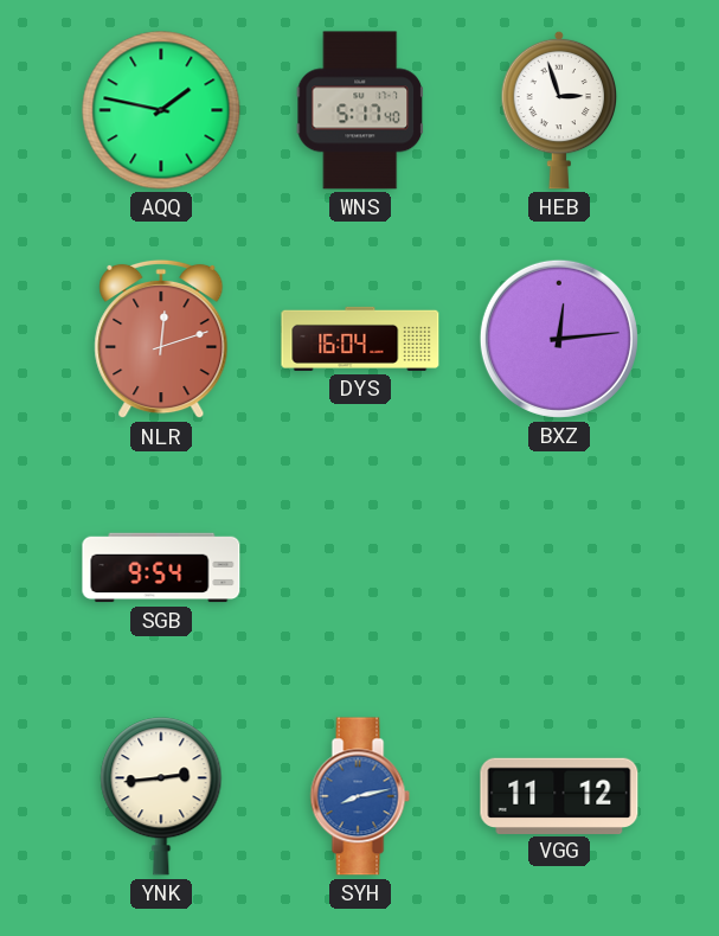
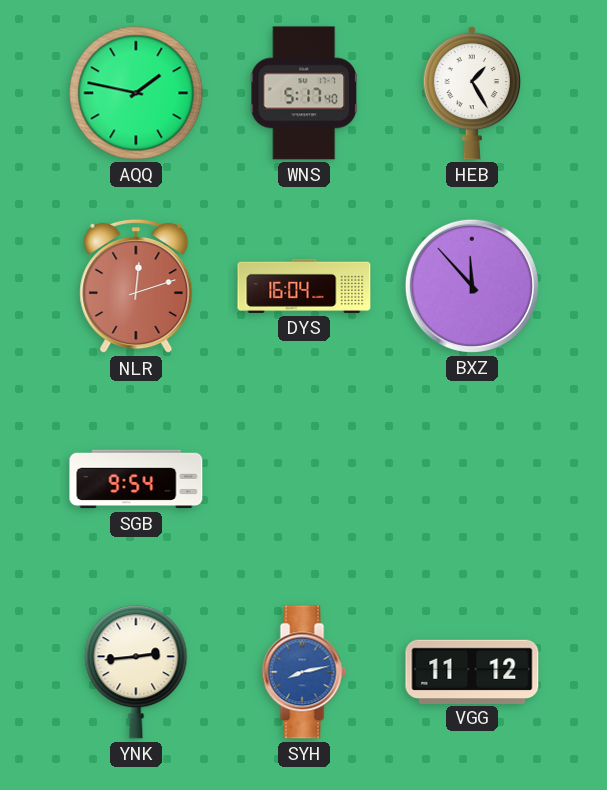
HEB: 2:57 -> 1:25
BXZ: 12:14 -> 11:53
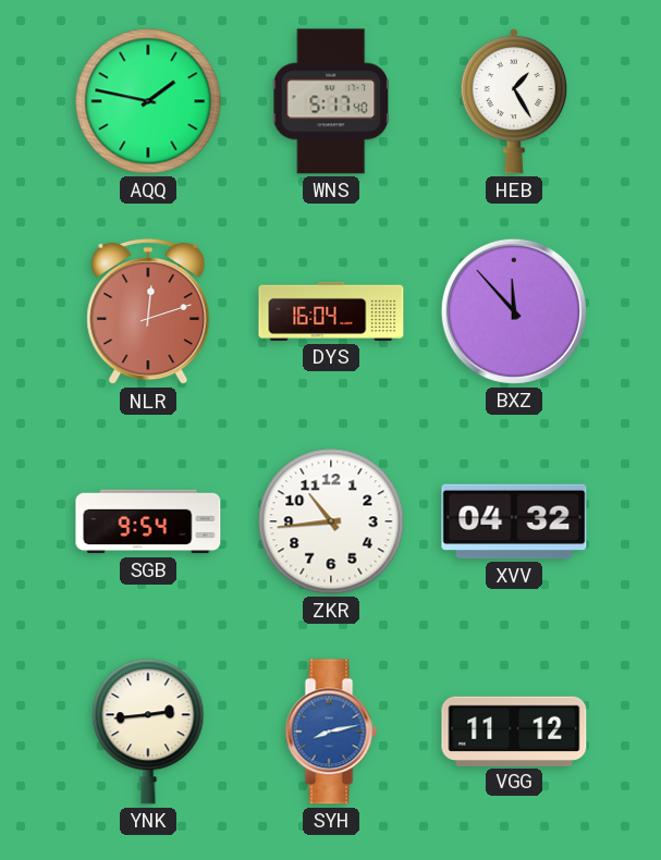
ZKR: none -> 10:44
XVV: none -> 04:32
